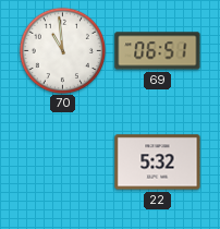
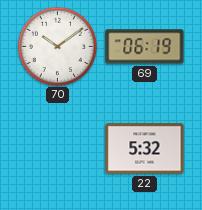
70: 10:59 -> 10:09
69: 06:51 -> 06:19
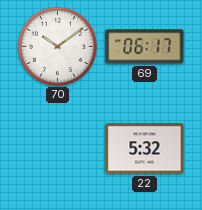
69: 06:19 -> 06:17
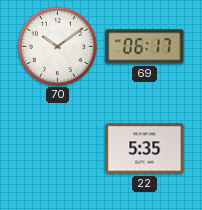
22: 5:32 -> 5:35
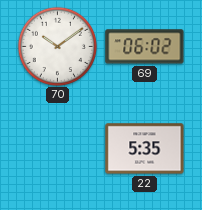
69: 06:17 -> 06:02
